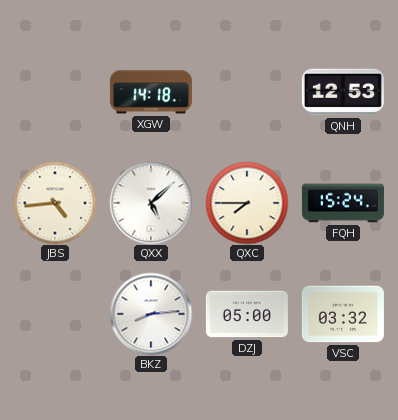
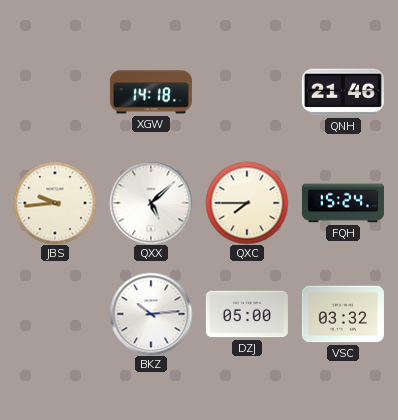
QNH: 12:53 -> 21:46
JBS: 4:44 -> 9:44
BKZ: 8:14 -> 10:14
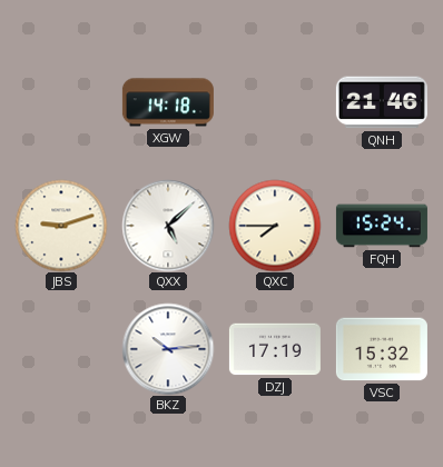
JBS: 9:44 -> 9:12
DZJ: 05:00 -> 17:19
VSC: 03:32 -> 15:32
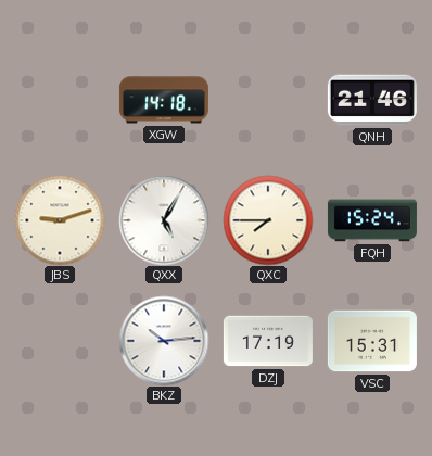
QXX: 5:08 -> 5:05
VSC: 15:32 -> 15:31
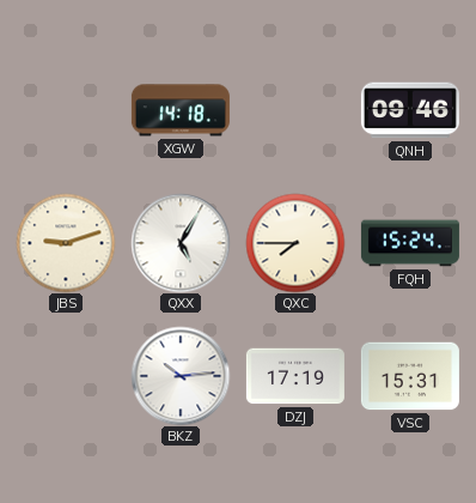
QNH: 21:46 -> 09:46
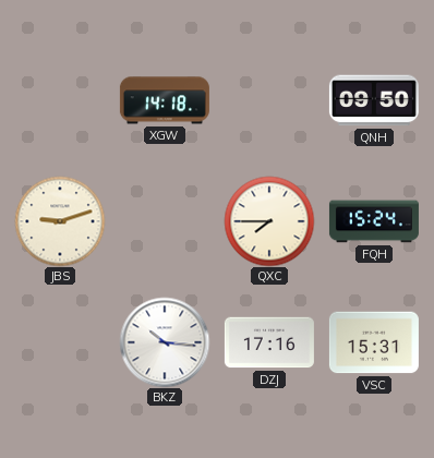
QNH: 09:46 -> 09:50
QXX: 5:05 -> none
BKZ: 10:14 -> 10:16
DZJ: 17:19 -> 17:16
